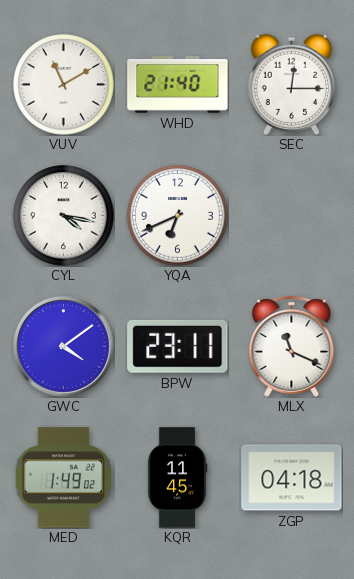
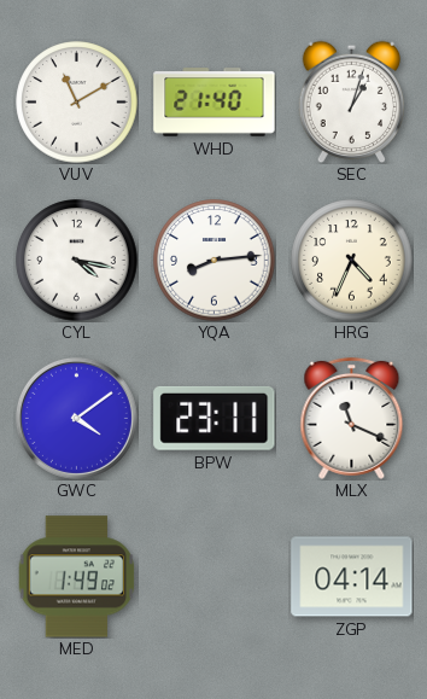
SEC: 12:15 -> 1:03
YQA: 6:41 -> 8:14
HRG: none -> 4:34
KQR: 11:45 -> none
ZGP: 04:18 -> 04:14
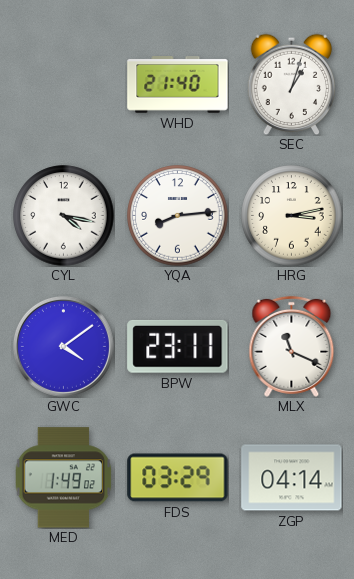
VUV: 11:10 -> none
HRG: 4:34 -> 3:13
FDS: none -> 03:29
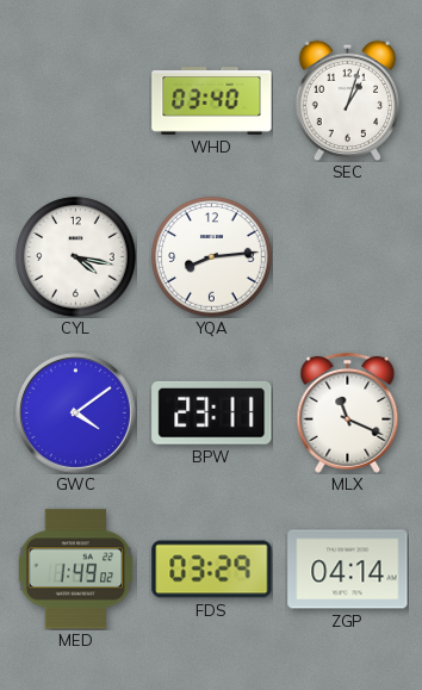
WHD: 21:40 -> 03:40
HRG: 3:13 -> none
